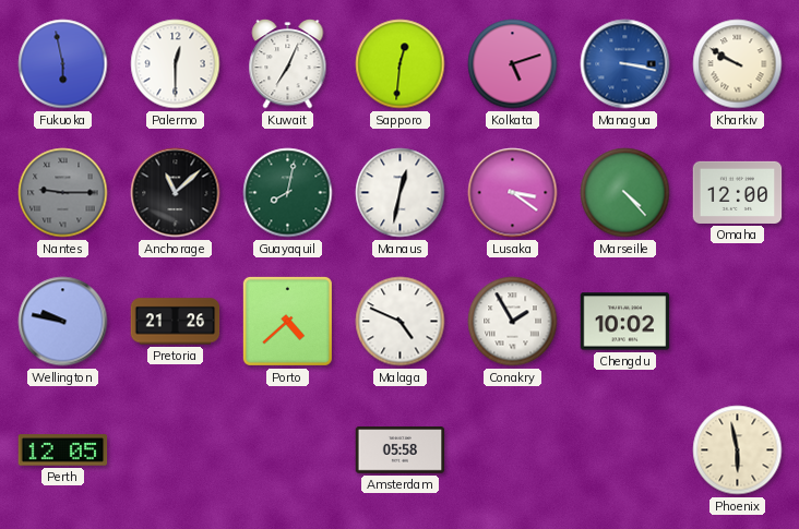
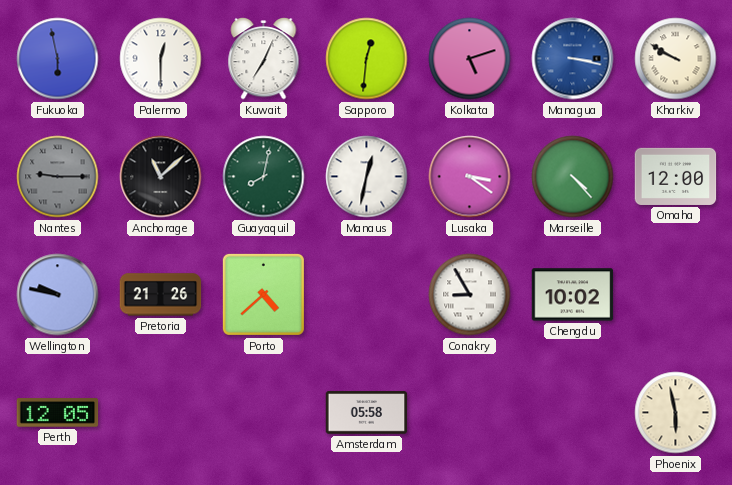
Malaga: 4:49 -> none
Conakry: 1:55 -> 8:55
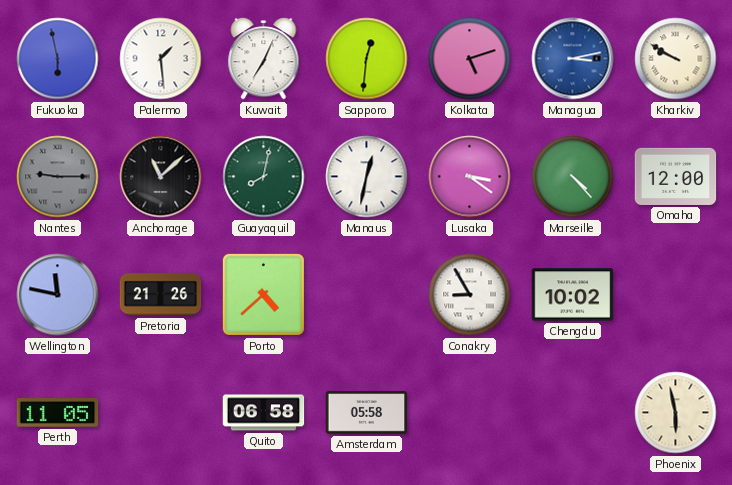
Palermo: 12:30 -> 1:29
Managua: 3:17 -> 3:13
Wellington: 9:47 -> 11:47
Perth: 12:05 -> 11:05
Quito: none -> 06:58
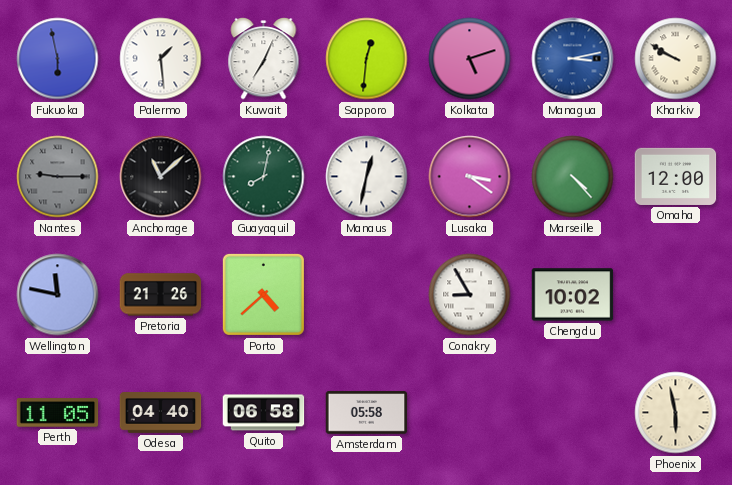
Odesa: none -> 04:40
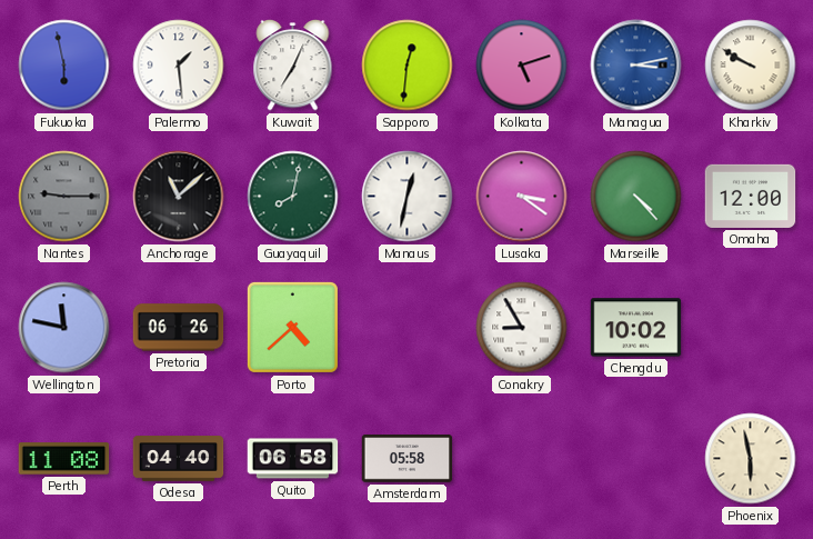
Pretoria: 21:26 -> 06:26
Perth: 11:05 -> 11:08
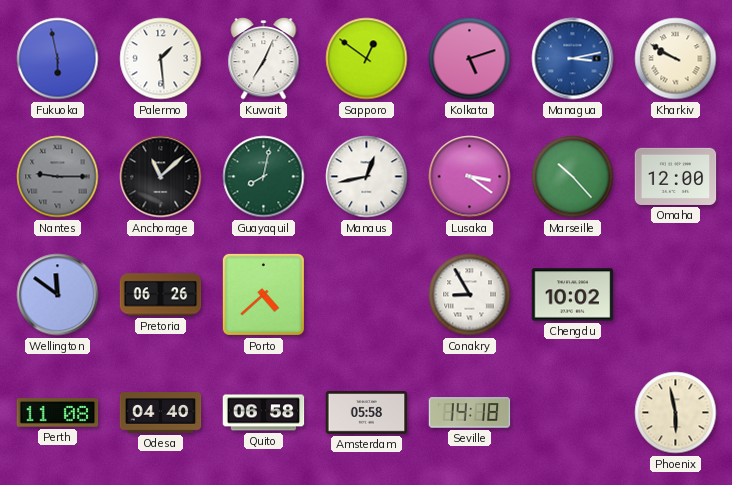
Sapporo: 12:31 -> 12:51
Manaus: 12:32 -> 12:43
Marseille: 4:23 -> 10:23
Wellington: 11:47 -> 11:51
Seville: none -> 14:18
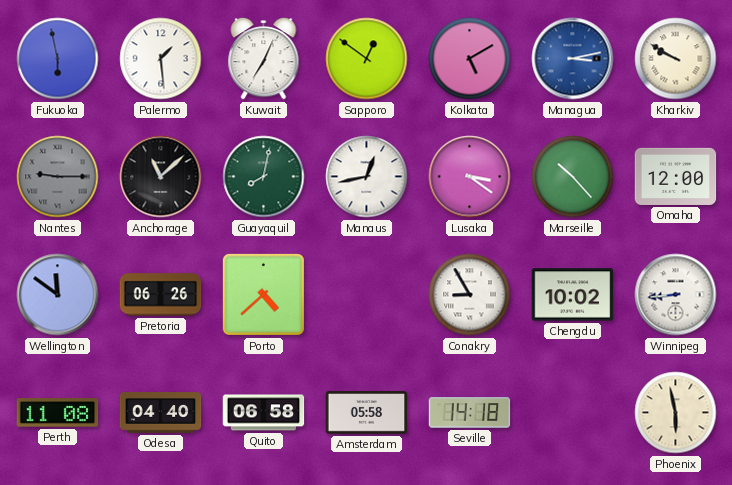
Kolkata: 5:12 -> 5:10
Winnipeg: none -> 8:44
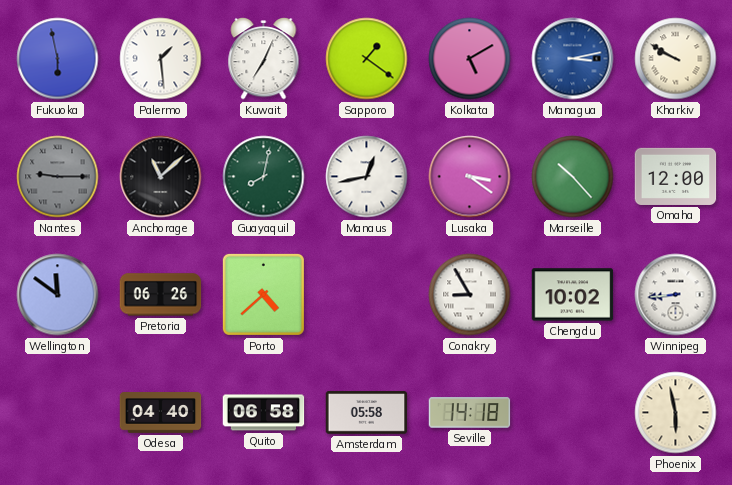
Sapporo: 12:51 -> 1:21
Perth: 11:08 -> none
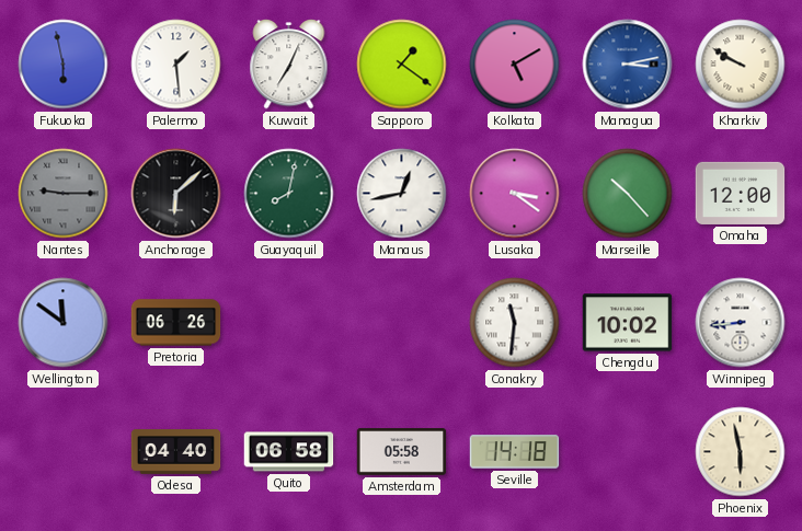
Anchorage: 11:08 -> 6:08
Porto: 4:38 -> none
Conakry: 8:55 -> 11:31
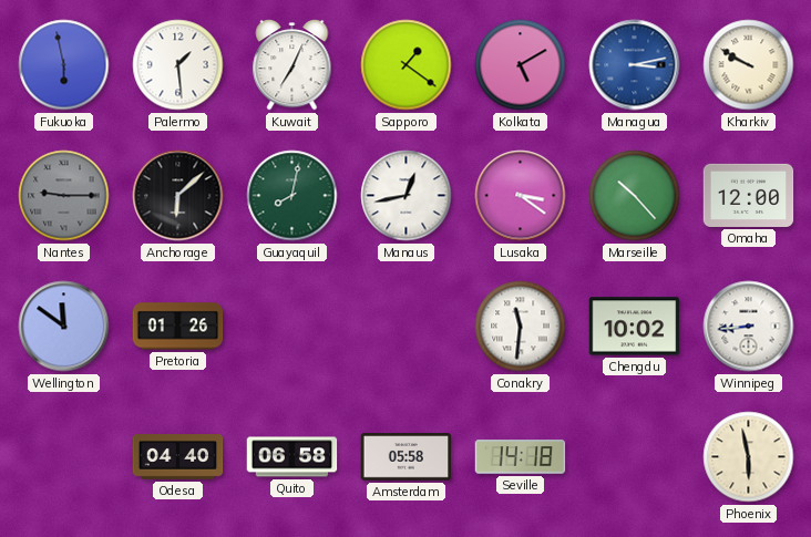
Pretoria: 06:26 -> 01:26
